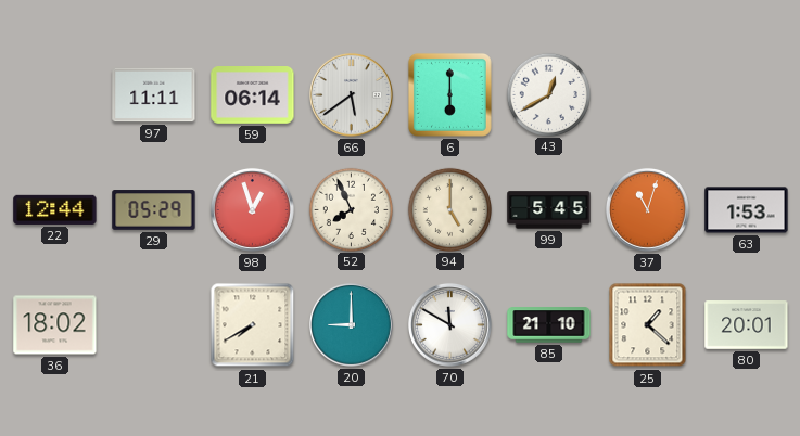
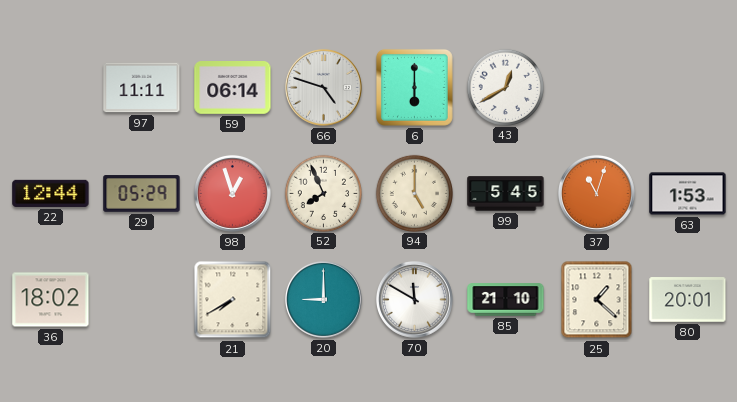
66: 5:39 -> 4:48
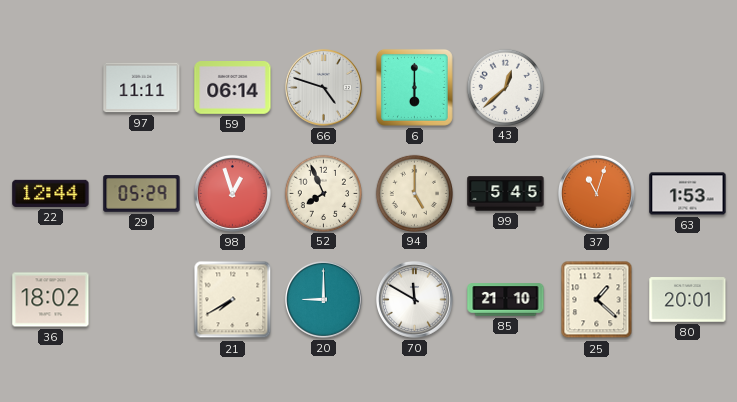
43: 12:40 -> 12:38
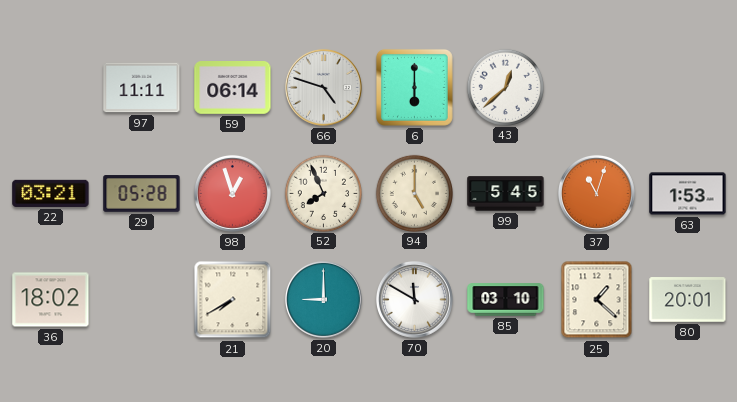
22: 12:44 -> 03:21
29: 05:29 -> 05:28
85: 21:10 -> 03:10
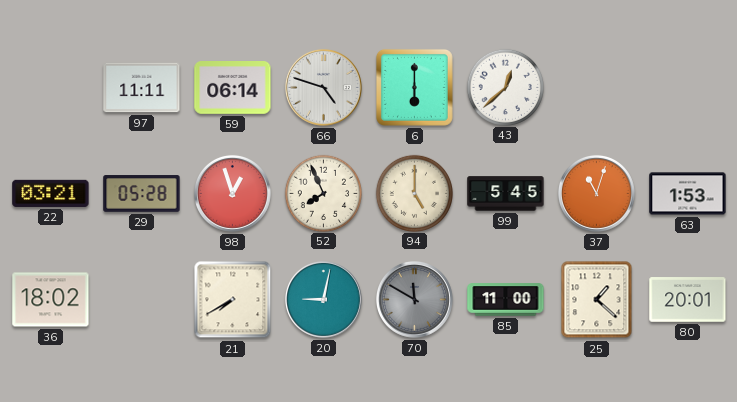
20: 9:00 -> 9:02
70 dial: white -> grey
85: 03:10 -> 11:00
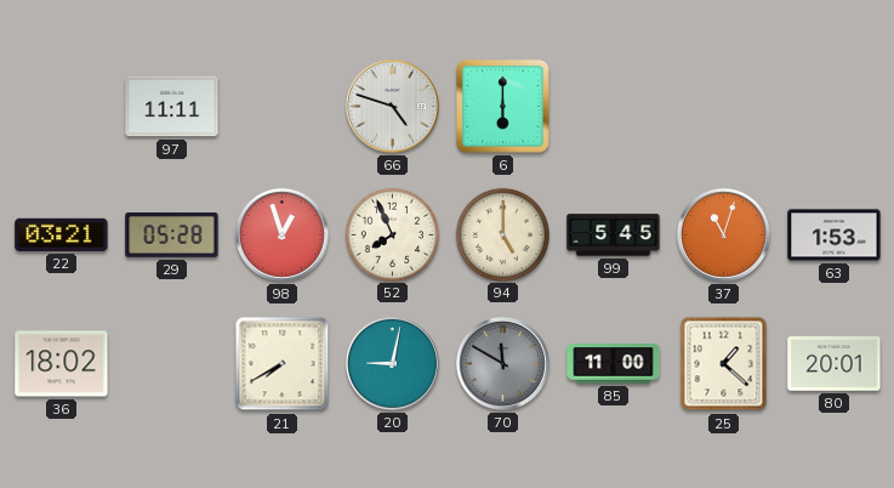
59: 06:14 -> none
43: 12:38 -> none
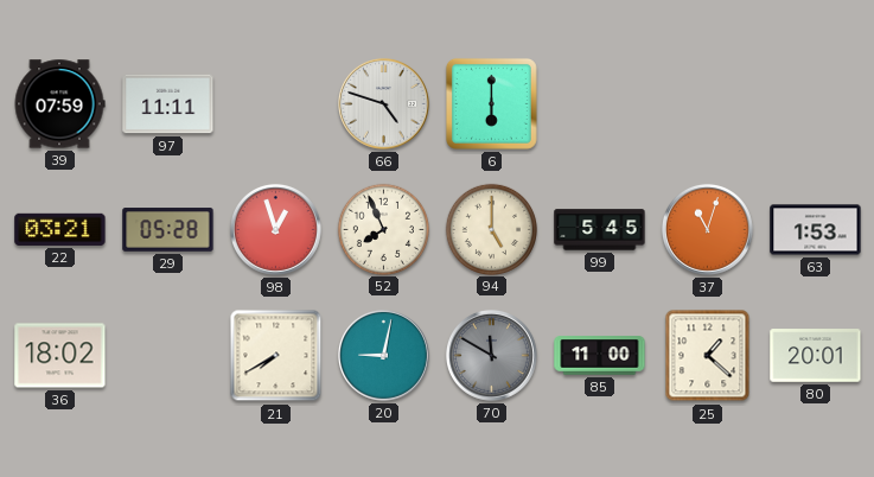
39: none -> 07:59
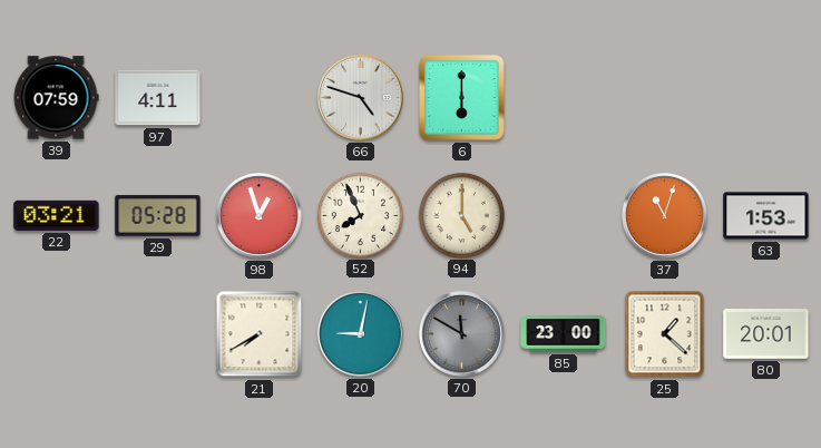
97: 11:11 -> 4:11
99: 5:45 -> none
36: 18:02 -> none
85: 11:00 -> 23:00
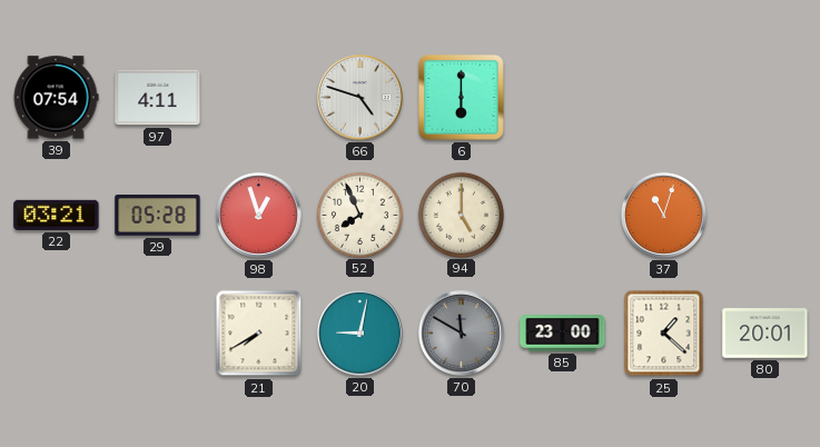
39: 07:59 -> 07:54
63: 1:53 -> none
